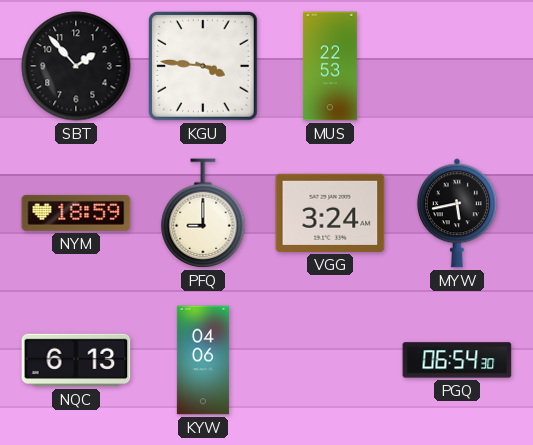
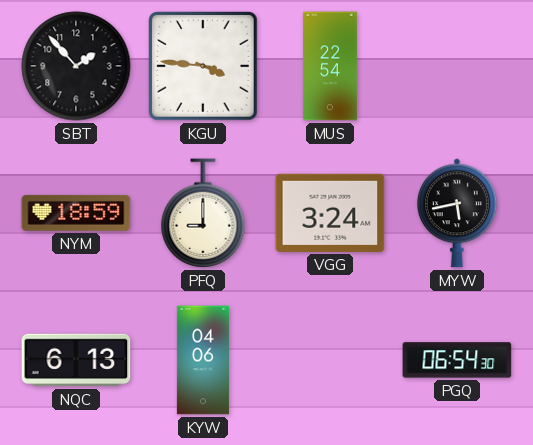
MUS: 22:53 -> 22:54
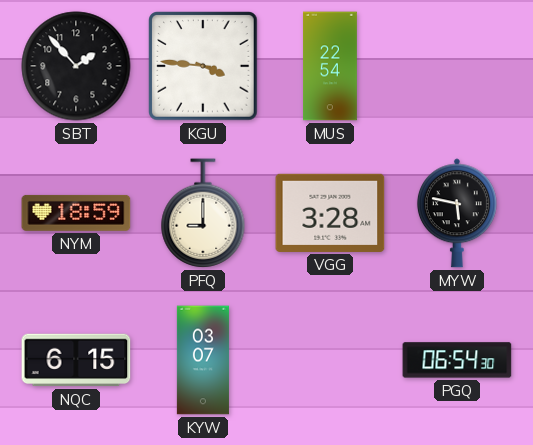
VGG: 3:24 -> 3:28
MYW: 5:43 -> 5:47
NQC: 6:13 -> 6:15
KYW: 04:06 -> 03:07
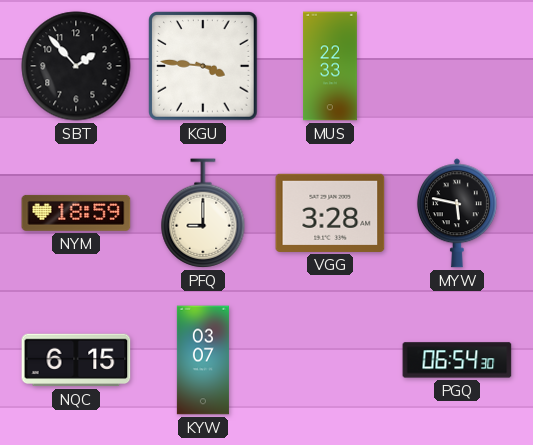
MUS: 22:54 -> 22:33
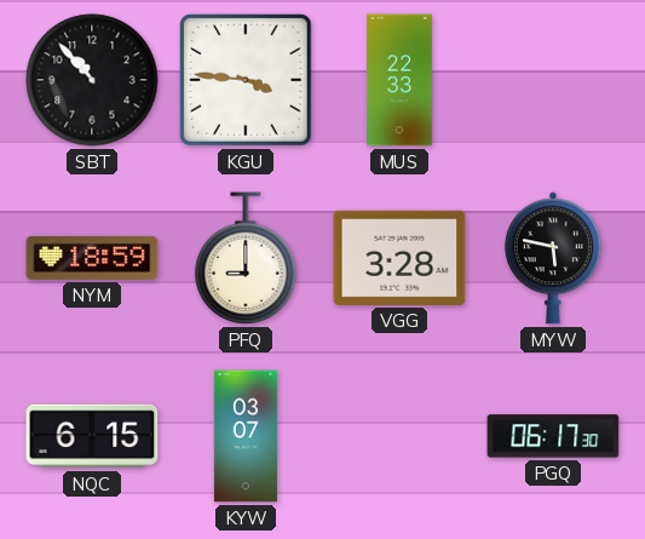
SBT: 1:53 -> 10:53
PGQ: 06:54 -> 06:17
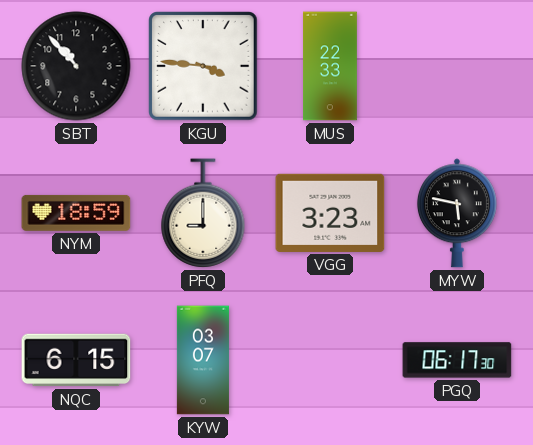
VGG: 3:28 -> 3:23
